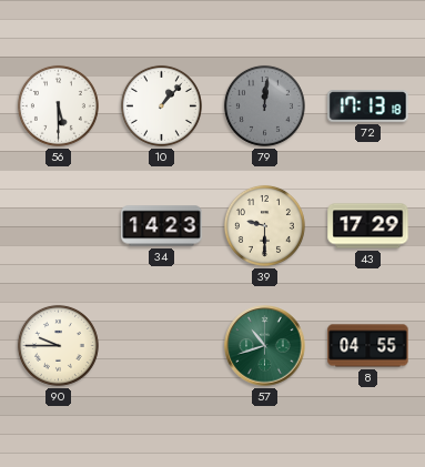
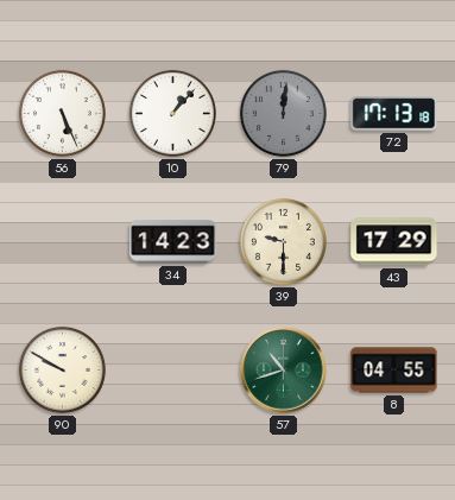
56: 5:30 -> 5:26
90: 9:45 -> 9:50
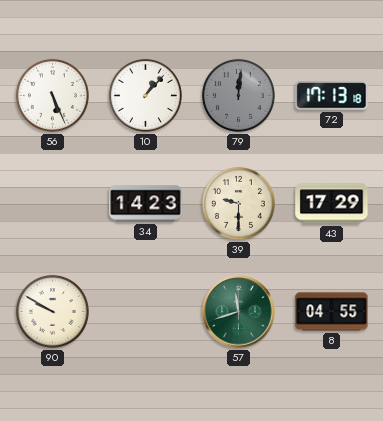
57: 10:42 -> 11:42
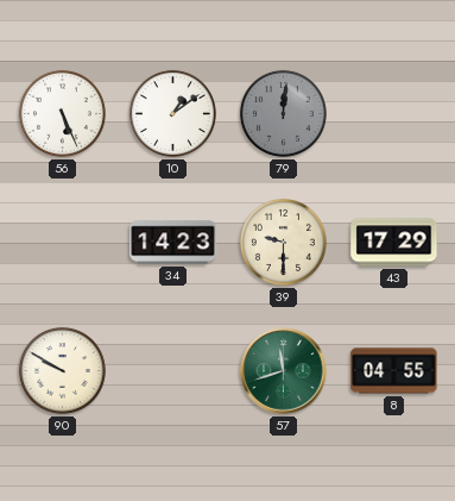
10: 1:07 -> 1:09
72: 17:13 -> none
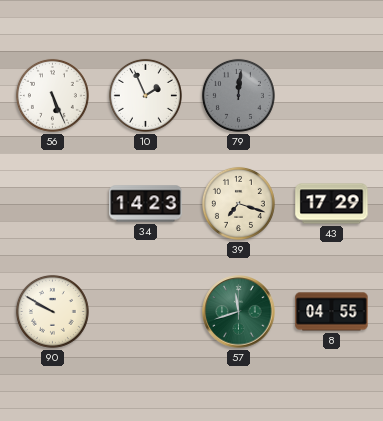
10: 1:09 -> 1:56
39: 9:30 -> 7:18
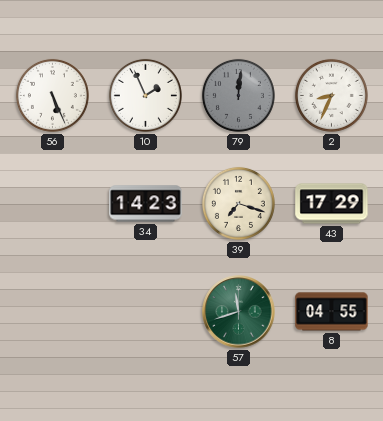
2: none -> 8:34
90: 9:50 -> none
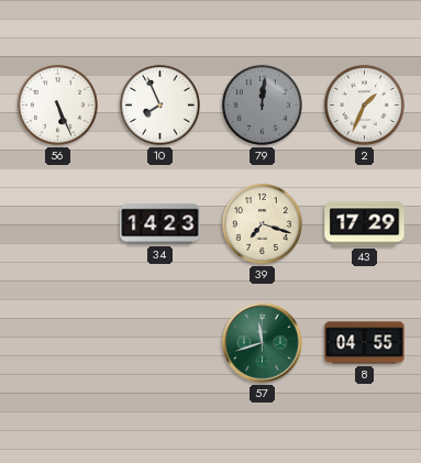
10: 1:56 -> 7:56
2: 8:34 -> 1:34
